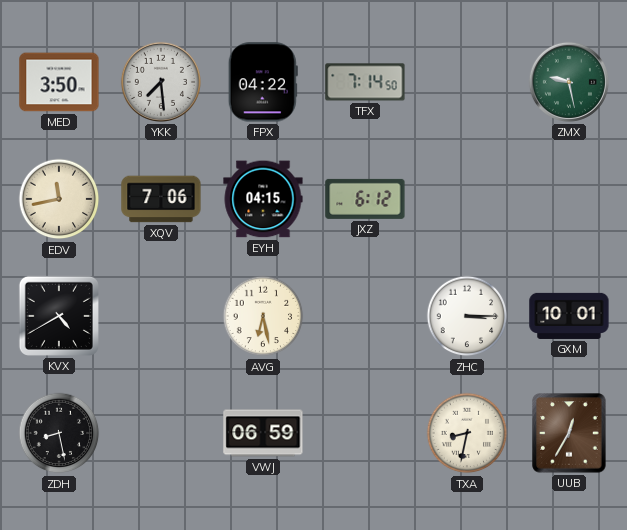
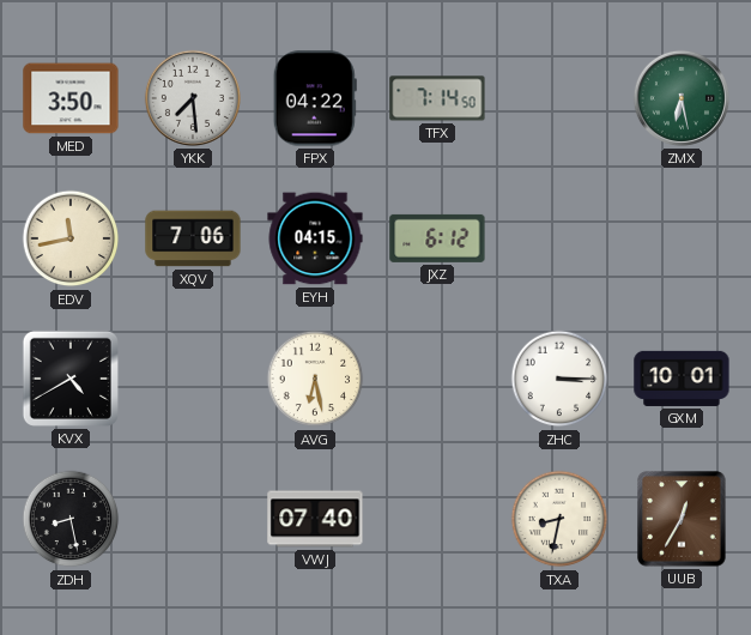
ZMX: 9:28 -> 6:28
VWJ: 06:59 -> 07:40
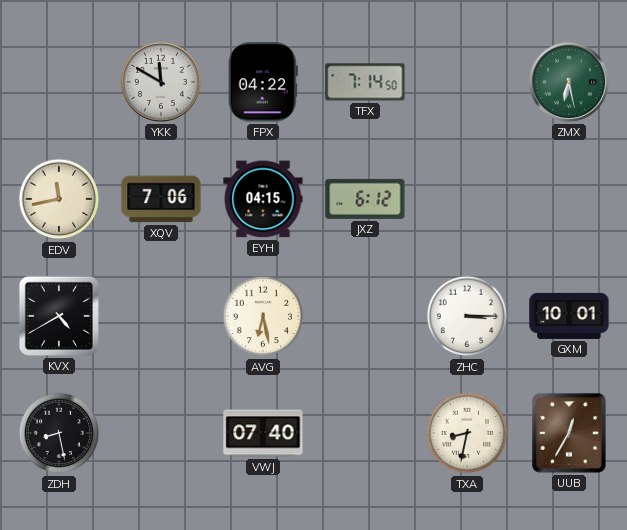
MED: 3:50 -> none
YKK: 7:29 -> 11:50
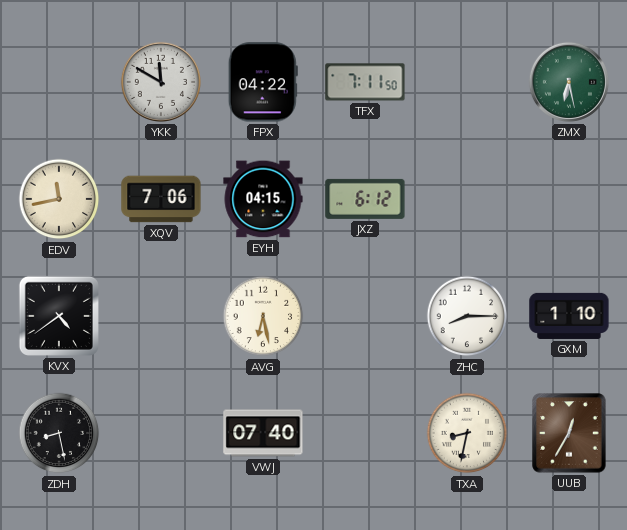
TFX: 7:14 -> 7:11
KVX: 4:40 -> 4:39
ZHC: 3:15 -> 8:15
GXM: 10:01 -> 1:10
